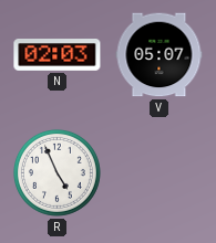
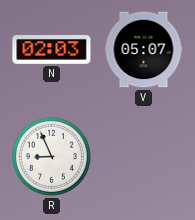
R: 4:56 -> 8:56
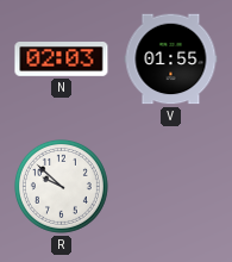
V: 05:07 -> 01:55
R: 8:56 -> 9:52
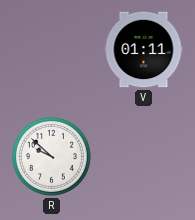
N: 02:03 -> none
V: 01:55 -> 01:11
